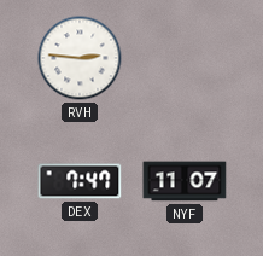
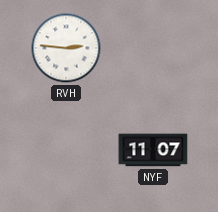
DEX: 7:47 -> none
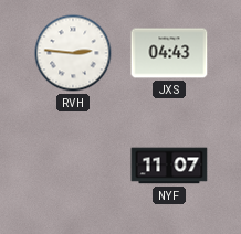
JXS: none -> 04:43
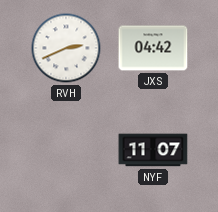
RVH: 2:46 -> 2:41
JXS: 04:43 -> 04:42
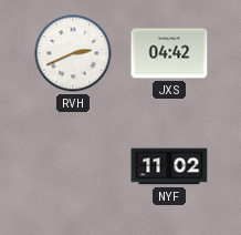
NYF: 11:07 -> 11:02
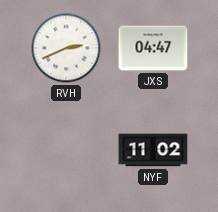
JXS: 04:42 -> 04:47
